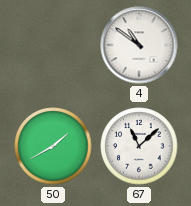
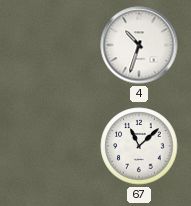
4: 10:51 -> 10:33
50: 1:40 -> none
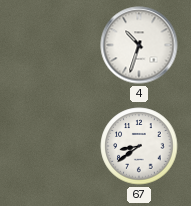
67: 11:08 -> 8:39
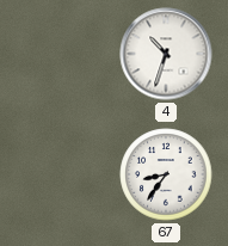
67: 8:39 -> 8:36
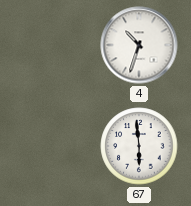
67: 8:36 -> 5:59
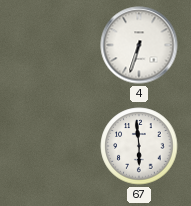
4: 10:33 -> 6:33
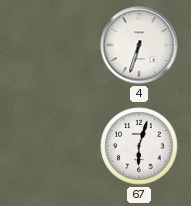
67: 5:59 -> 6:03
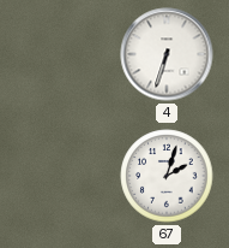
67: 6:03 -> 2:03
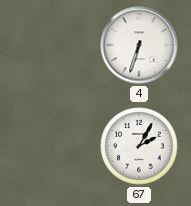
67: 2:03 -> 2:05
